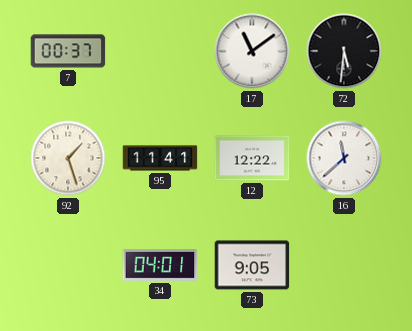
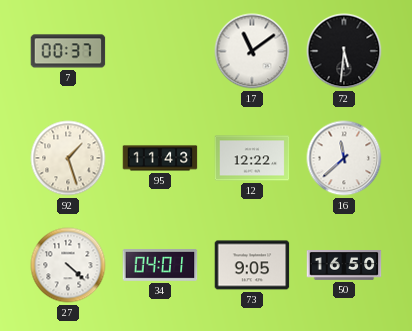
95: 11:41 -> 11:43
27: none -> 4:22
50: none -> 16:50
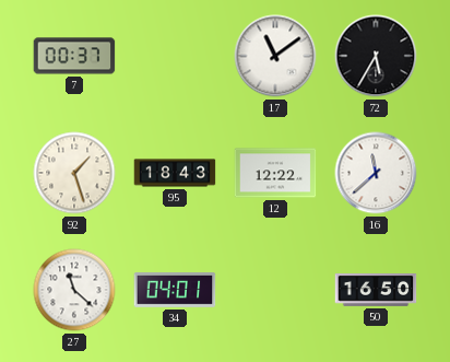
72: 5:31 -> 5:35
95: 11:43 -> 18:43
27: 4:22 -> 11:22
73: 9:05 -> none
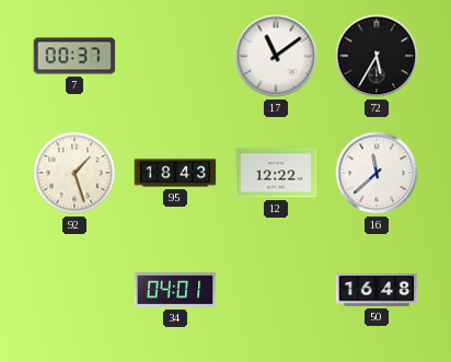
27: 11:22 -> none
50: 16:50 -> 16:48
